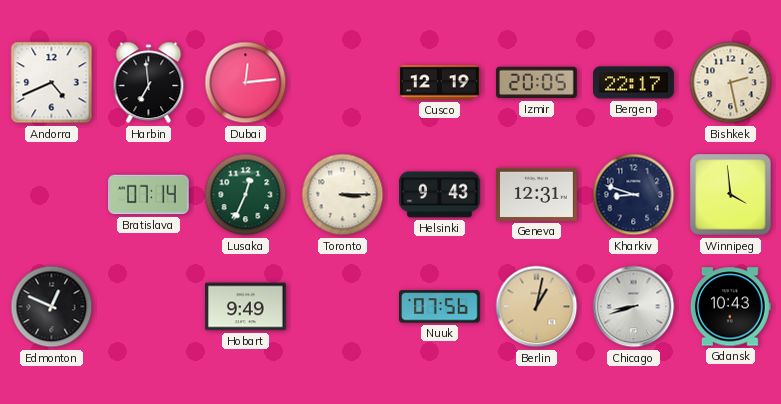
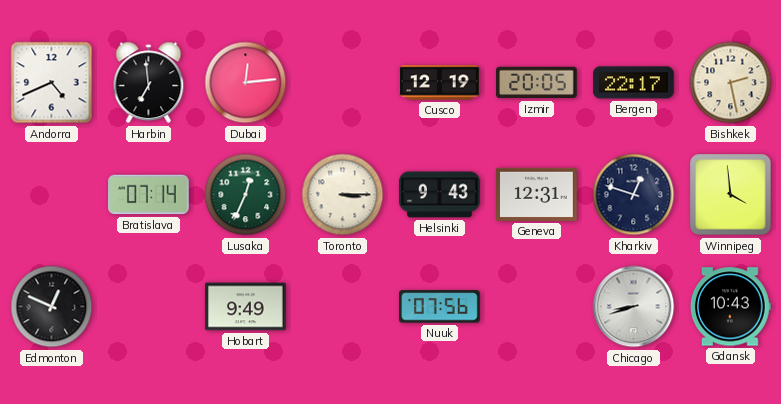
Kharkiv: 8:48 -> 12:48
Berlin: 1:02 -> none
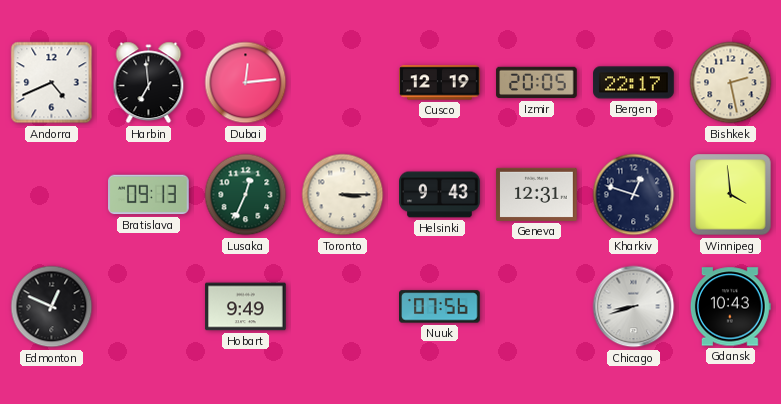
Bratislava: 07:14 -> 09:13
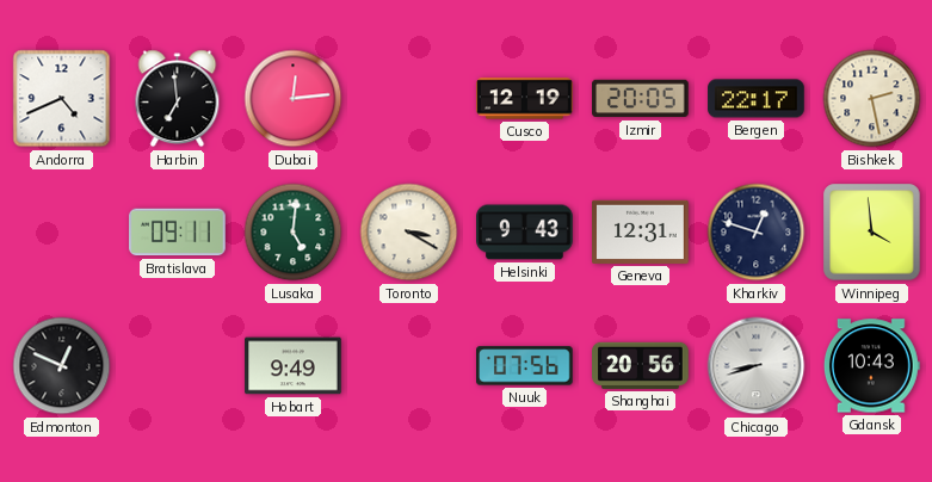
Bratislava: 09:13 -> 09:11
Lusaka: 12:34 -> 5:01
Toronto: 3:15 -> 3:20
Shanghai: none -> 20:56
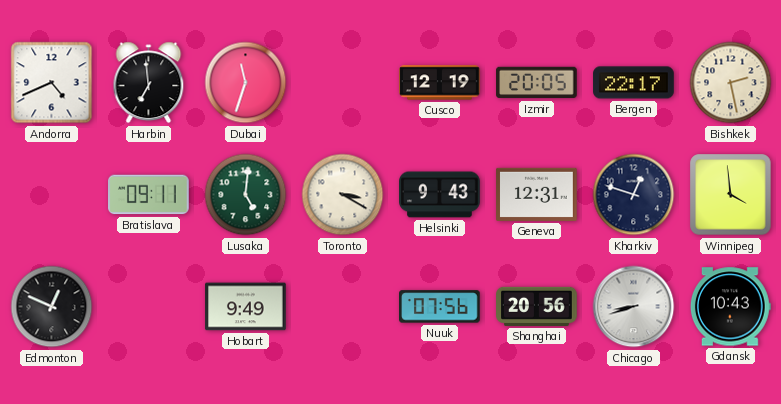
Dubai: 12:14 -> 11:33
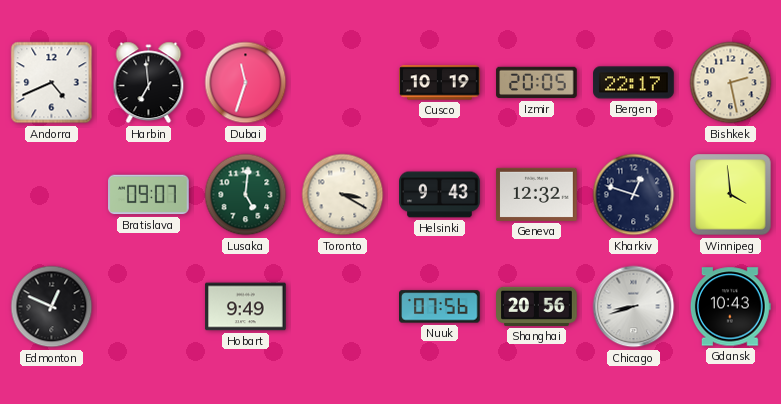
Cusco: 12:19 -> 10:19
Bratislava: 09:11 -> 09:07
Geneva: 12:31 -> 12:32
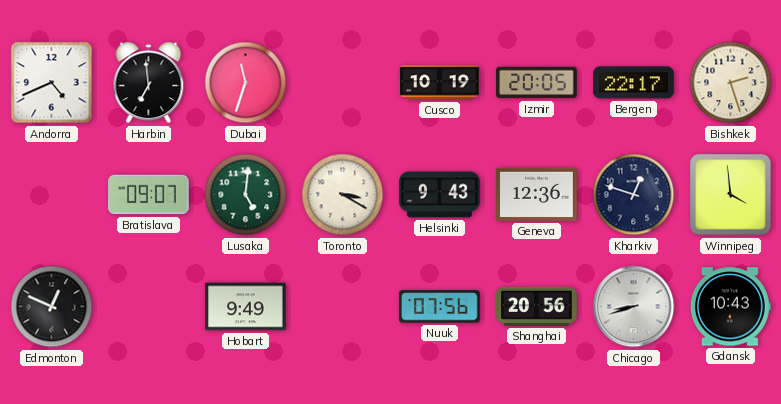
Bishkek: 2:28 -> 2:27
Geneva: 12:32 -> 12:36
